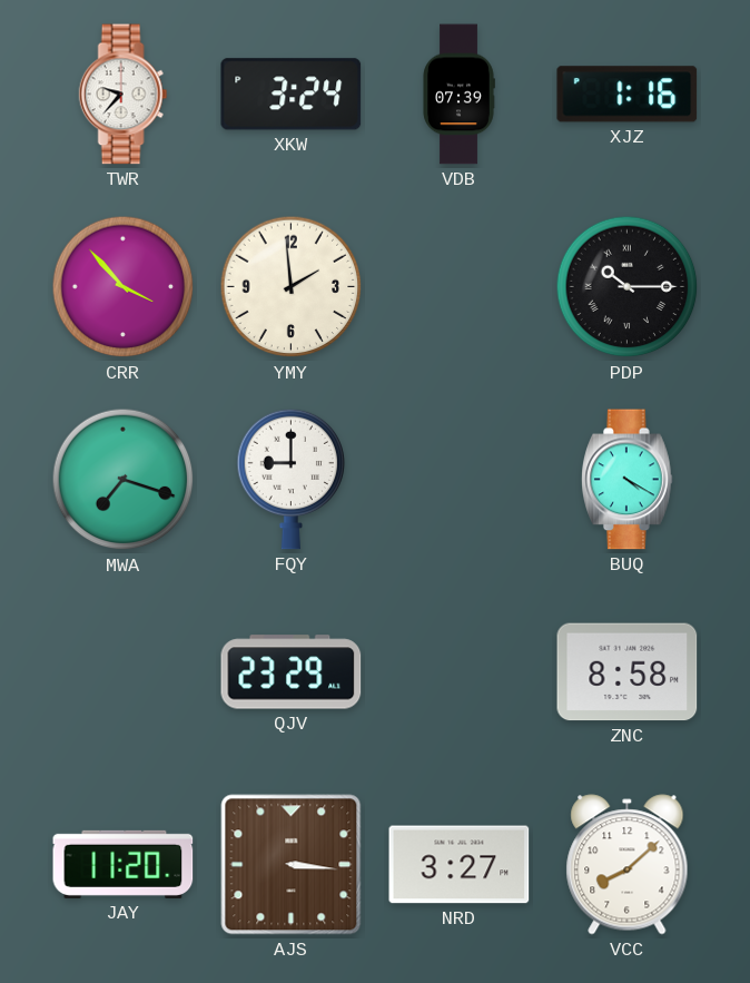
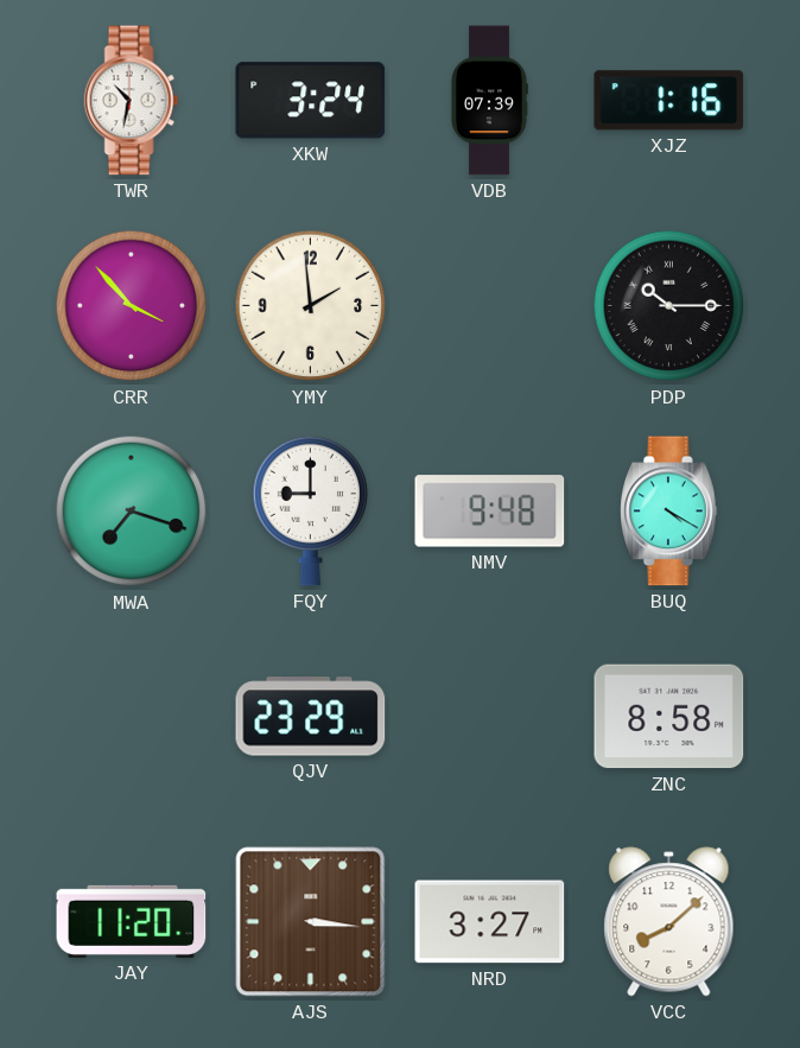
TWR: 9:37 -> 10:32
NMV: none -> 9:48
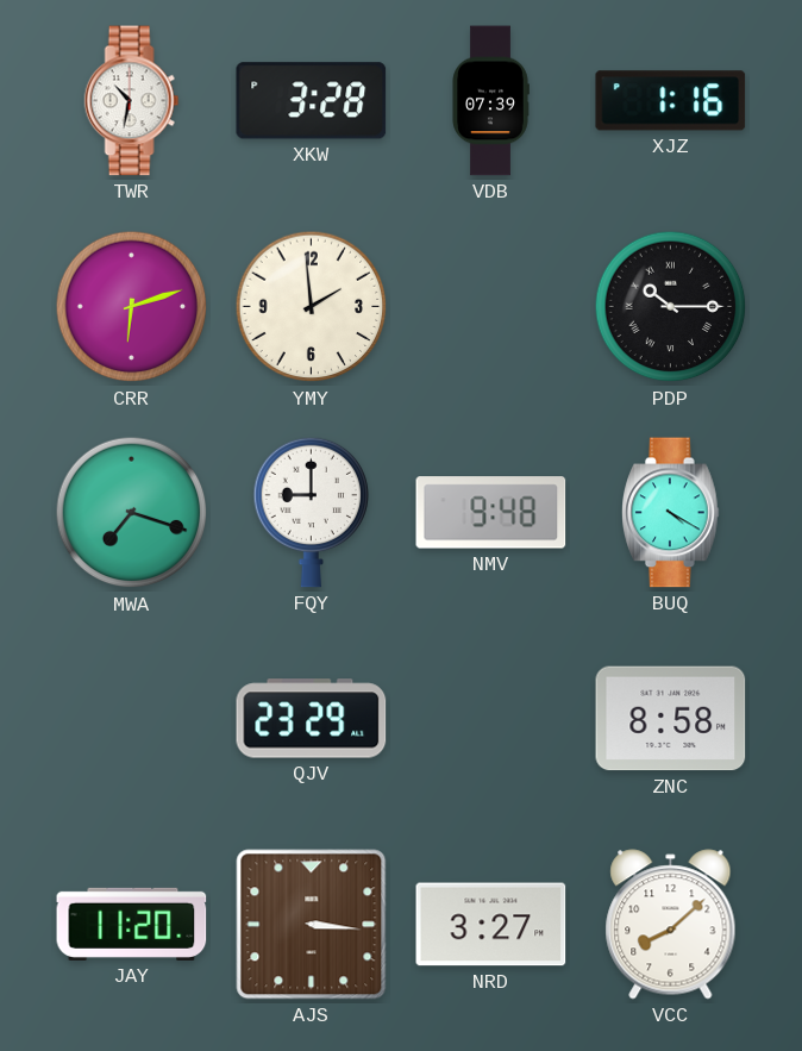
XKW: 3:24 -> 3:28
CRR: 3:53 -> 6:12
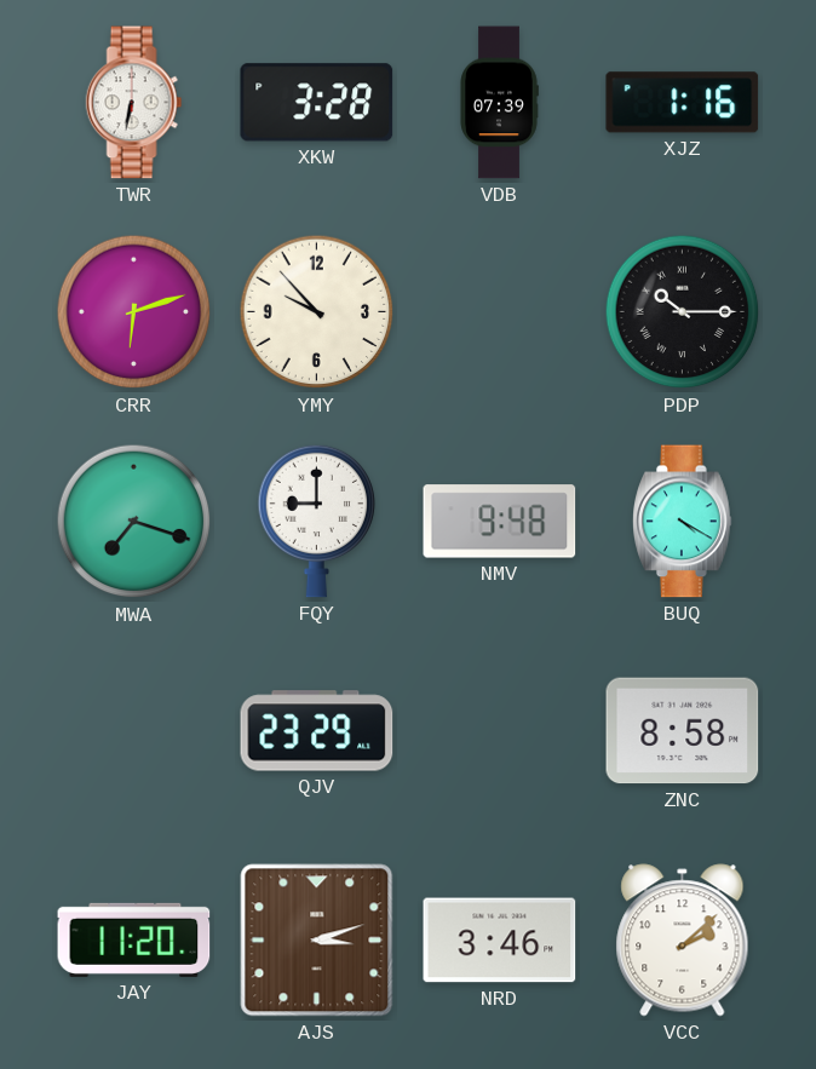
TWR: 10:32 -> 6:32
YMY: 1:59 -> 9:53
AJS: 3:16 -> 3:12
NRD: 3:27 -> 3:46
VCC: 8:08 -> 2:08
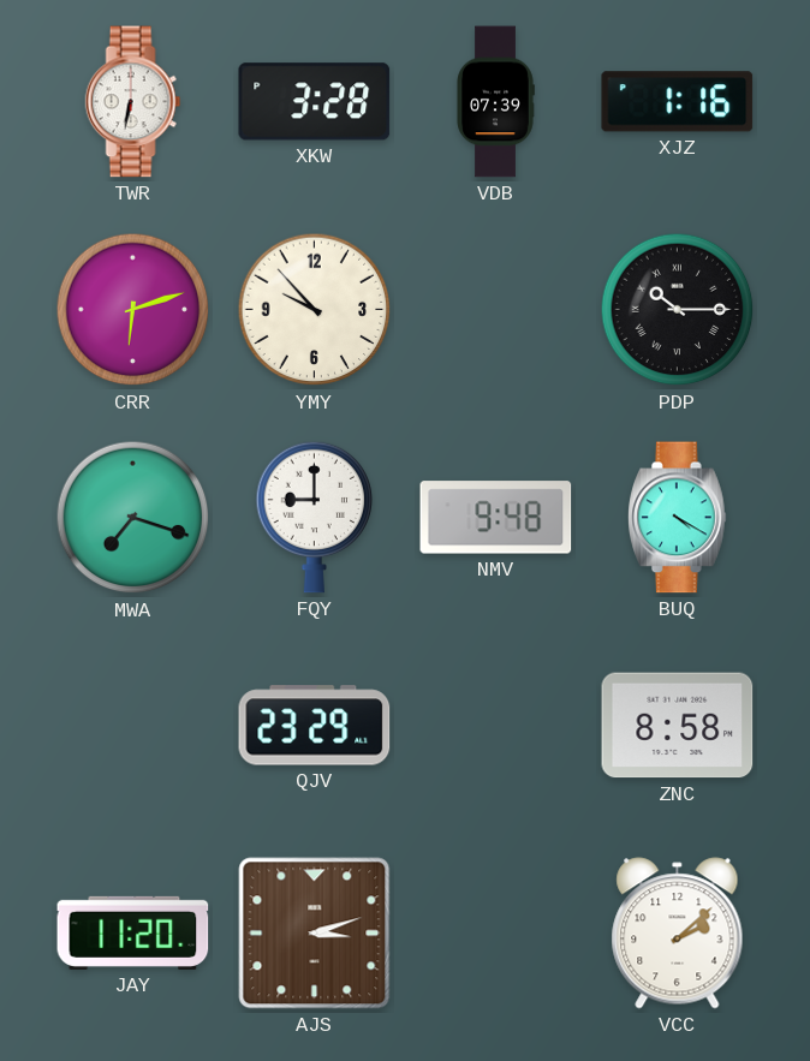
NRD: 3:46 -> none
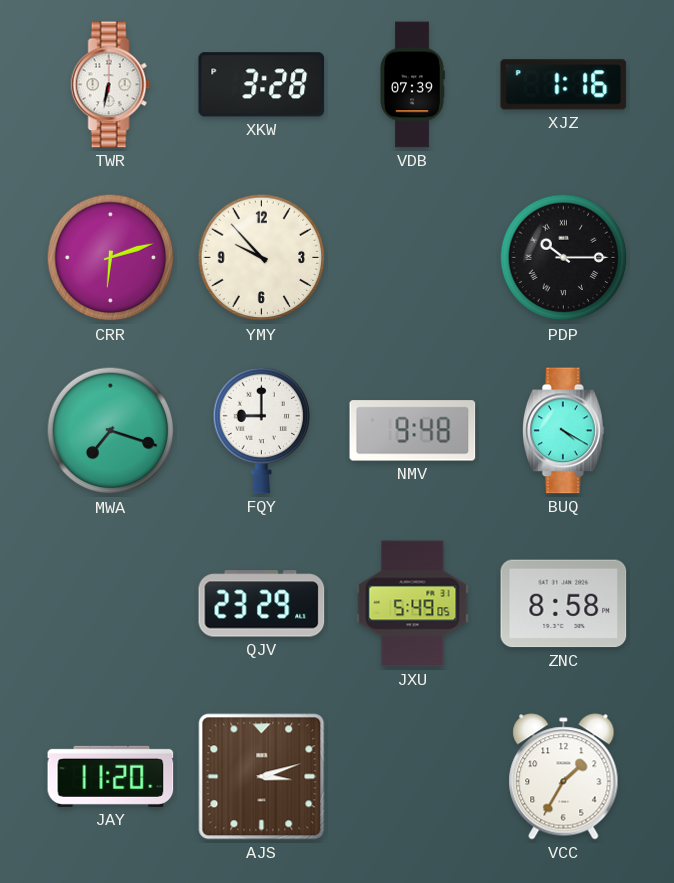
JXU: none -> 5:49
VCC: 2:08 -> 1:35
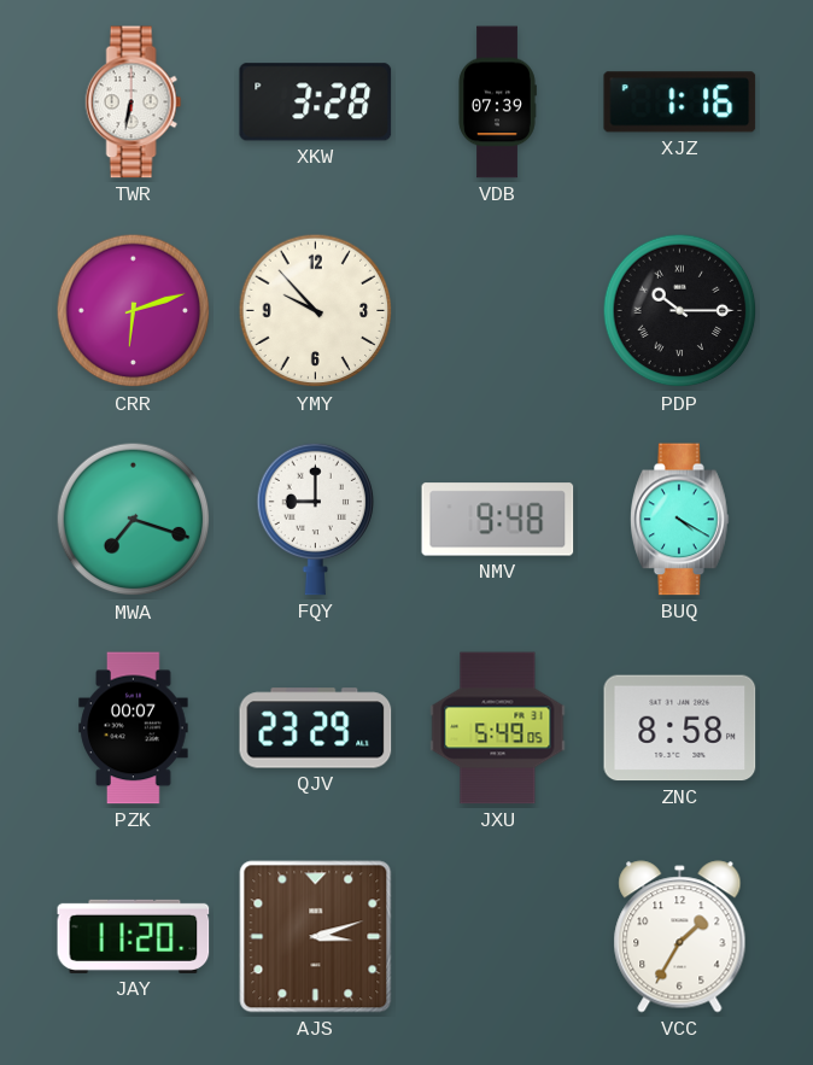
PZK: none -> 00:07
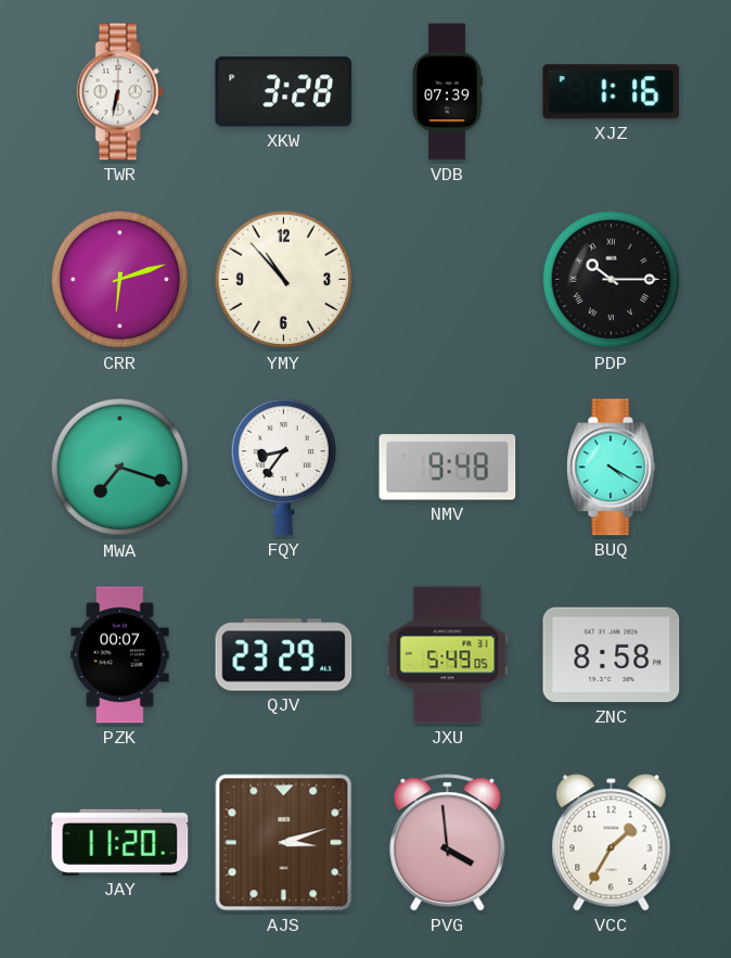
YMY: 9:53 -> 10:53
FQY: 9:00 -> 8:36
PVG: none -> 3:59
